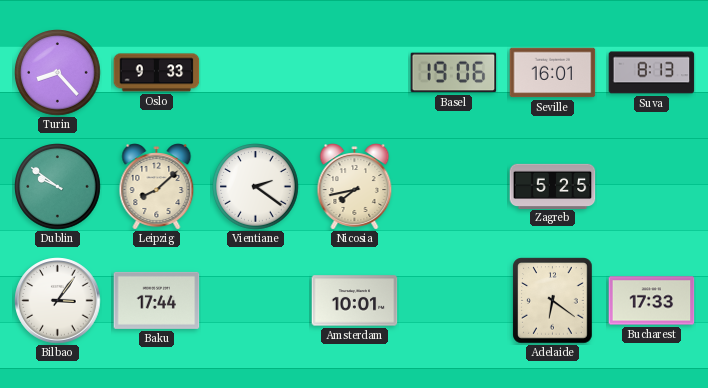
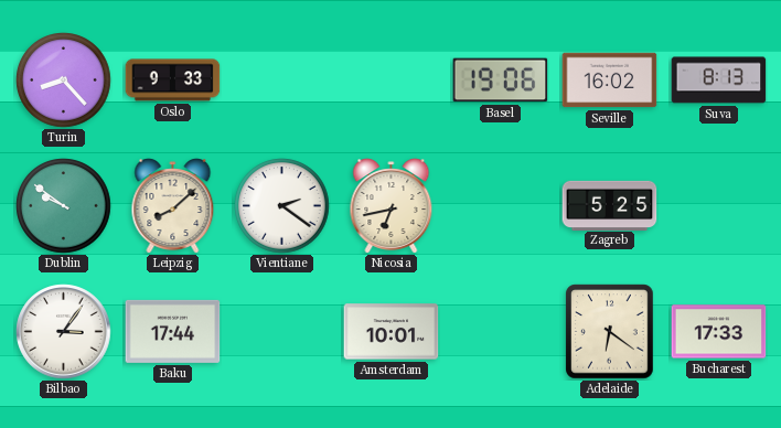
Seville: 16:01 -> 16:02
Nicosia: 7:43 -> 6:43
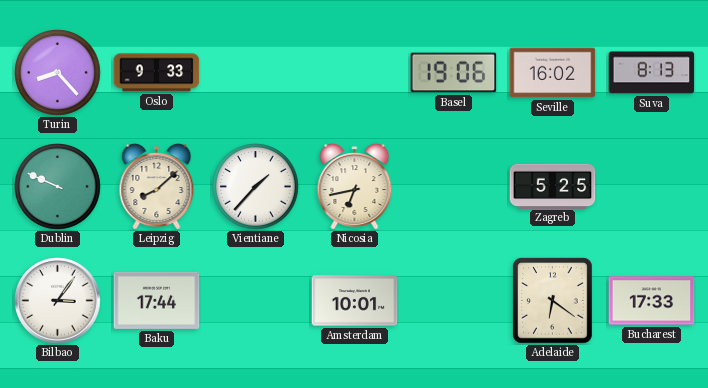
Dublin: 9:51 -> 9:49
Vientiane: 2:21 -> 1:37
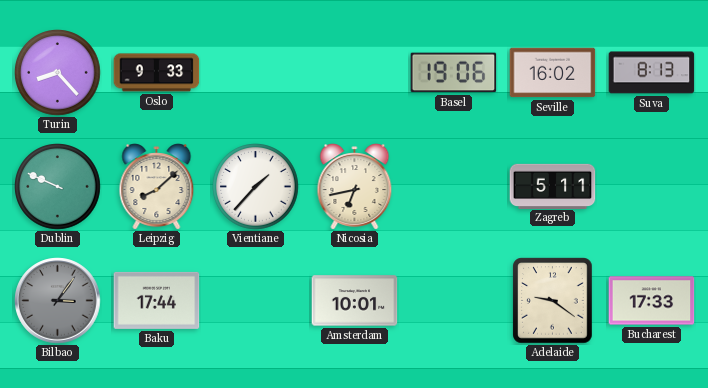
Zagreb: 5:25 -> 5:11
Bilbao dial: white -> grey
Adelaide: 6:21 -> 9:21
